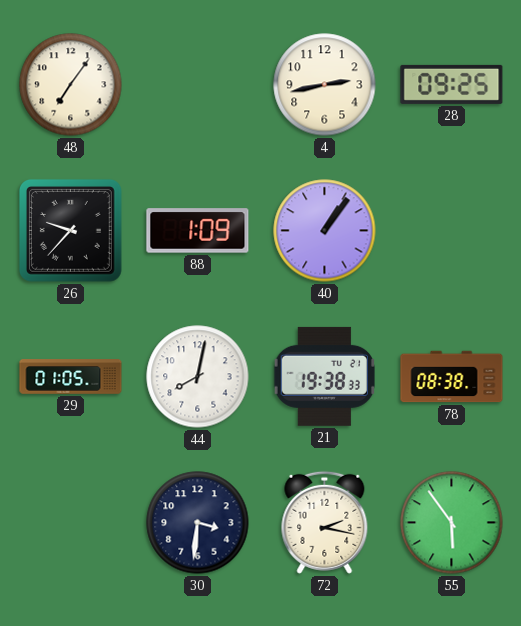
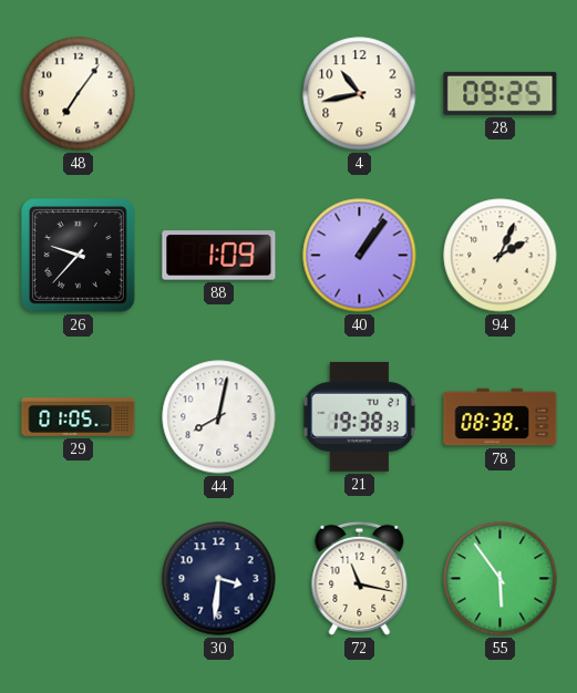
4: 2:43 -> 10:43
94: none -> 2:04
72: 2:17 -> 11:17
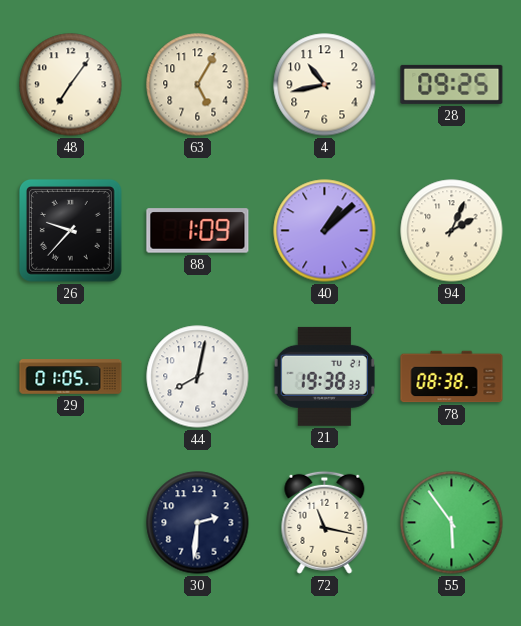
63: none -> 5:05
40: 1:06 -> 1:08
30: 3:31 -> 2:31
